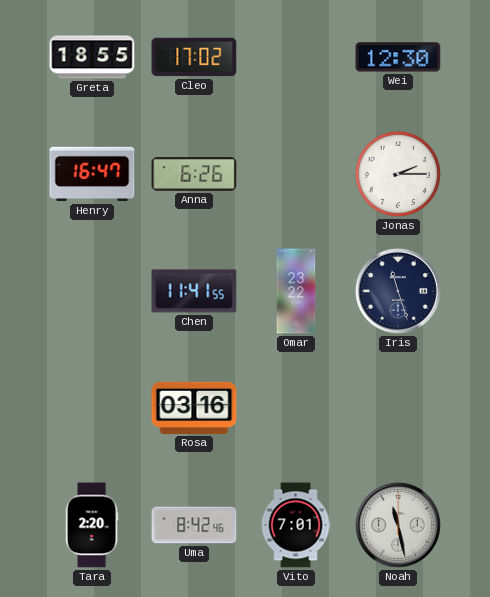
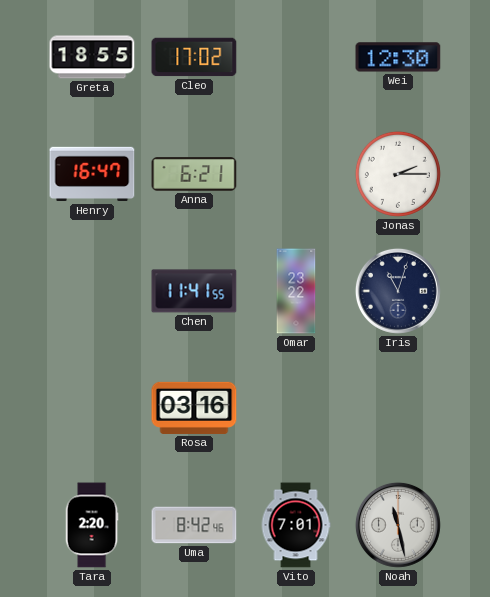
Anna: 6:26 -> 6:21
Iris: 11:27 -> 11:03
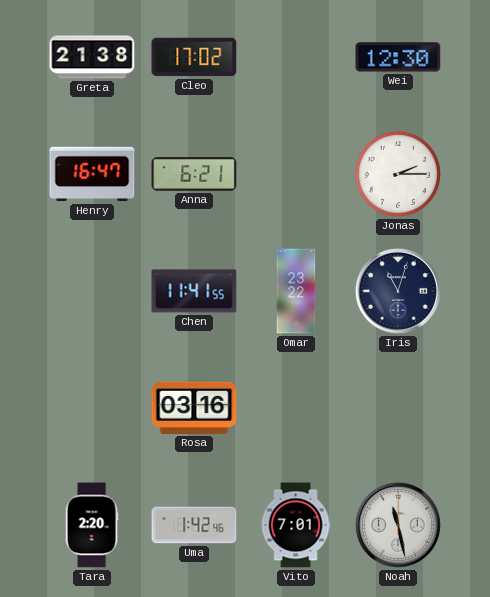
Greta: 18:55 -> 21:38
Uma: 8:42 -> 1:42
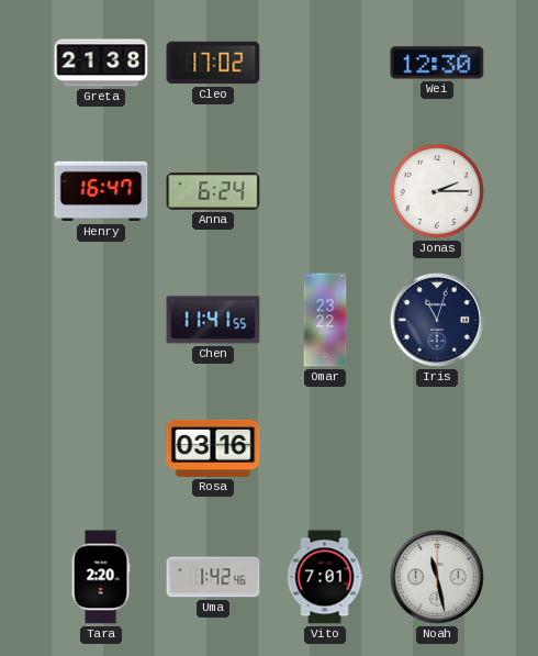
Anna: 6:21 -> 6:24
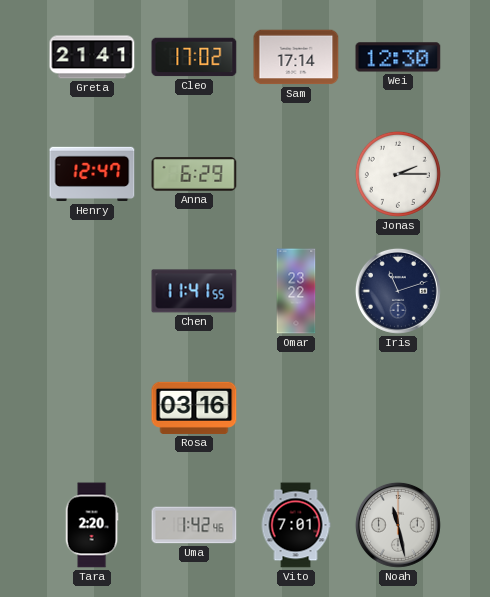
Greta: 21:38 -> 21:41
Sam: none -> 17:14
Henry: 16:47 -> 12:47
Anna: 6:24 -> 6:29
Iris: 11:03 -> 11:12
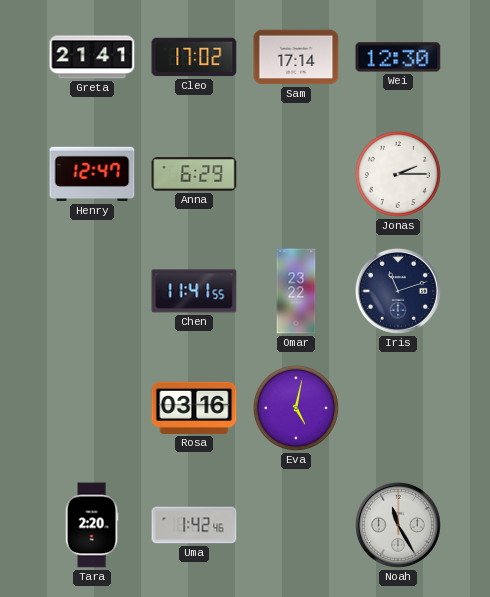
Eva: none -> 5:02
Vito: 7:01 -> none
Noah: 11:28 -> 11:25
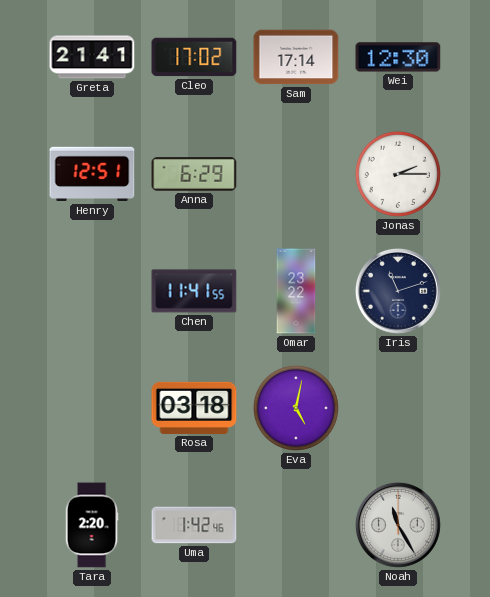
Henry: 12:47 -> 12:51
Rosa: 03:16 -> 03:18
